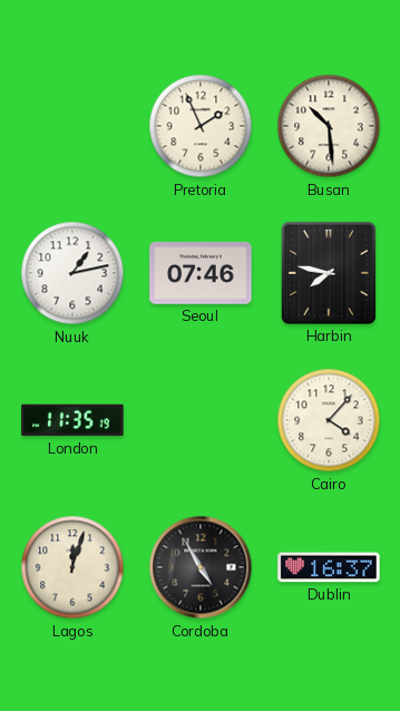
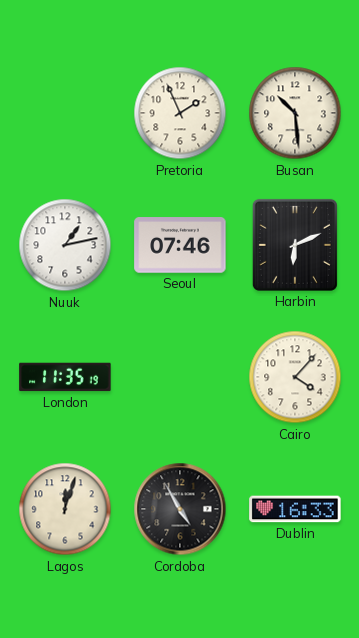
Harbin: 7:47 -> 6:11
Dublin: 16:37 -> 16:33
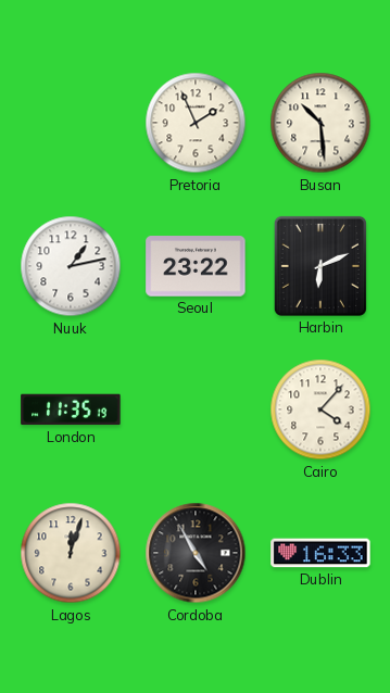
Seoul: 07:46 -> 23:22
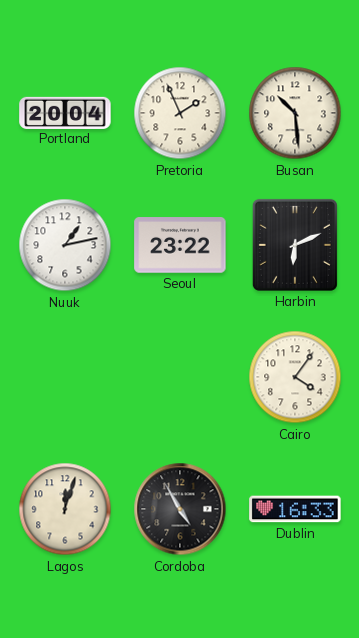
Portland: none -> 20:04
London: 11:35 -> none
Cairo: 4:07 -> 4:06
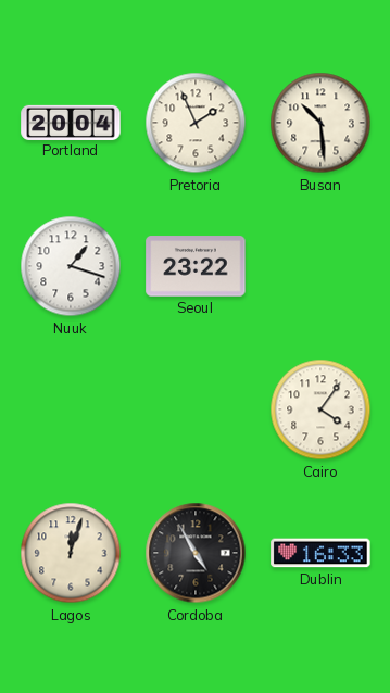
Nuuk: 1:13 -> 1:18
Harbin: 6:11 -> none
